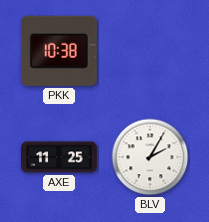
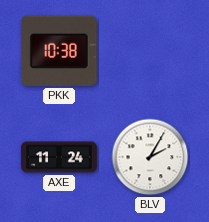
AXE: 11:25 -> 11:24
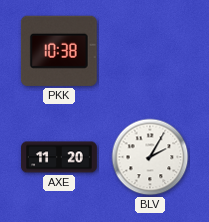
AXE: 11:24 -> 11:20
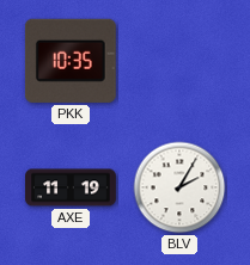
PKK: 10:38 -> 10:35
AXE: 11:20 -> 11:19
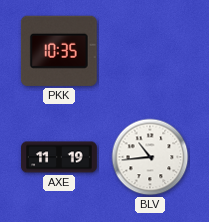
BLV: 2:05 -> 10:44
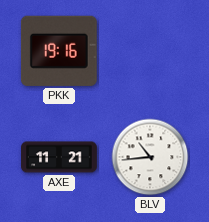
PKK: 10:35 -> 19:16
AXE: 11:19 -> 11:21
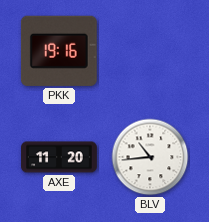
AXE: 11:21 -> 11:20
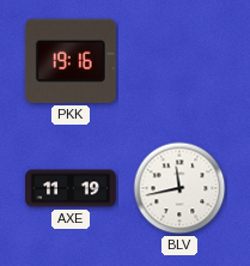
AXE: 11:20 -> 11:19
BLV: 10:44 -> 11:43
